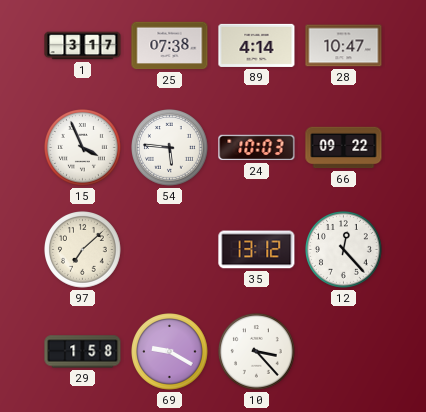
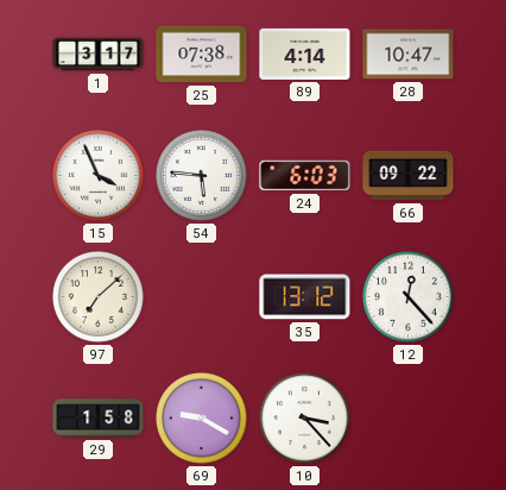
24: 10:03 -> 6:03
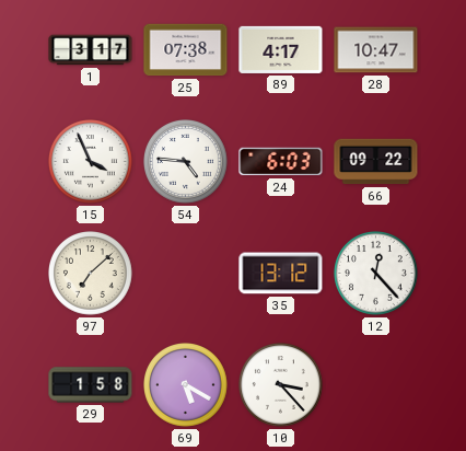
89: 4:14 -> 4:17
54: 5:46 -> 4:46
69: 9:20 -> 5:20
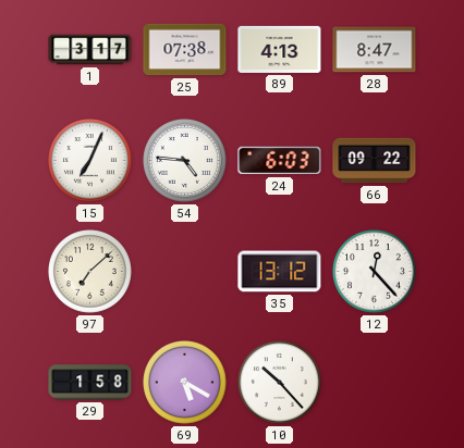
89: 4:17 -> 4:13
28: 10:47 -> 8:47
15: 3:56 -> 7:04
10: 3:23 -> 10:23
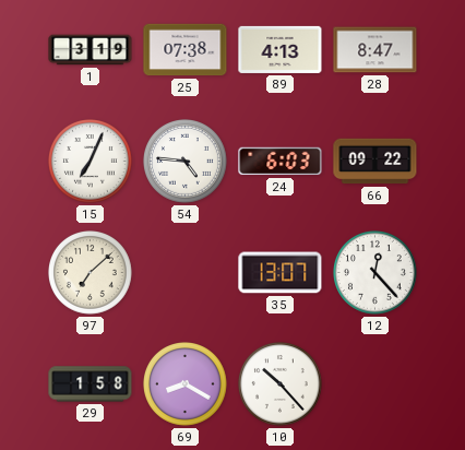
1: 3:17 -> 3:19
35: 13:12 -> 13:07
69: 5:20 -> 8:20
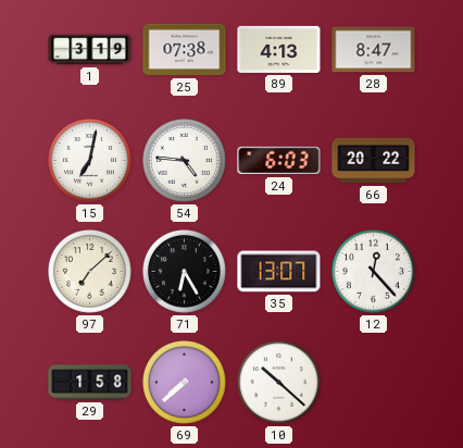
15: 7:04 -> 7:02
66: 09:22 -> 20:22
71: none -> 6:25
69: 8:20 -> 7:38
10: 10:23 -> 10:22
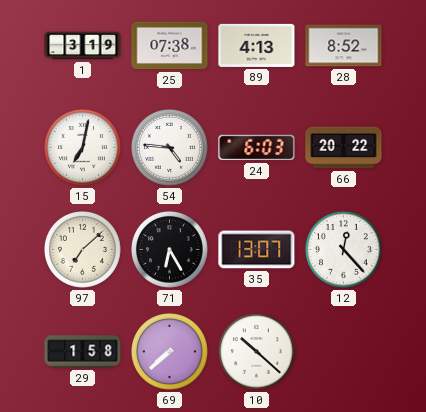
28: 8:47 -> 8:52
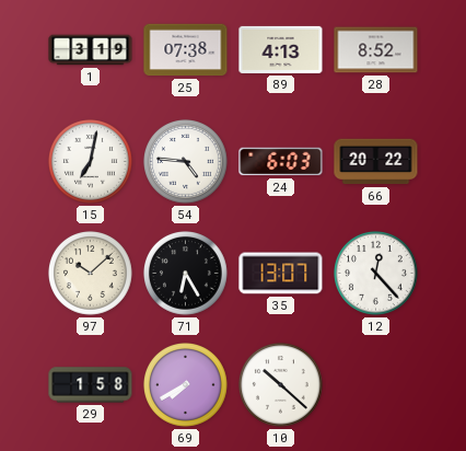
97: 7:08 -> 10:08
69: 7:38 -> 7:40
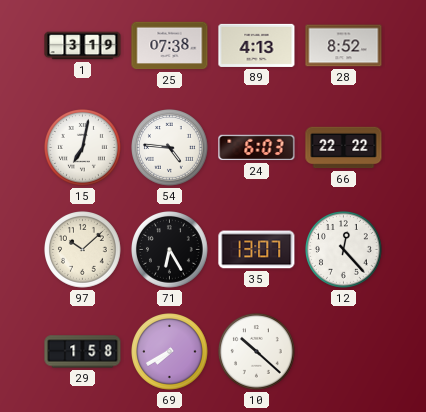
66: 20:22 -> 22:22
